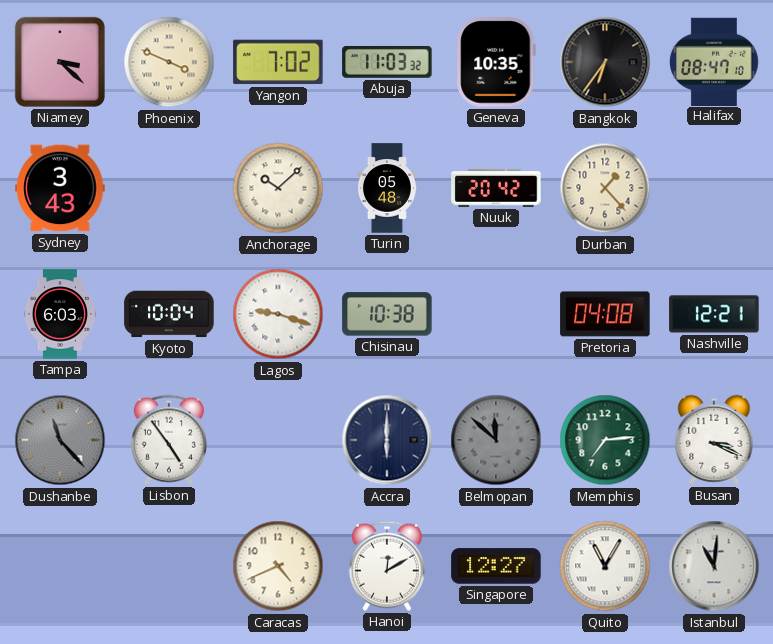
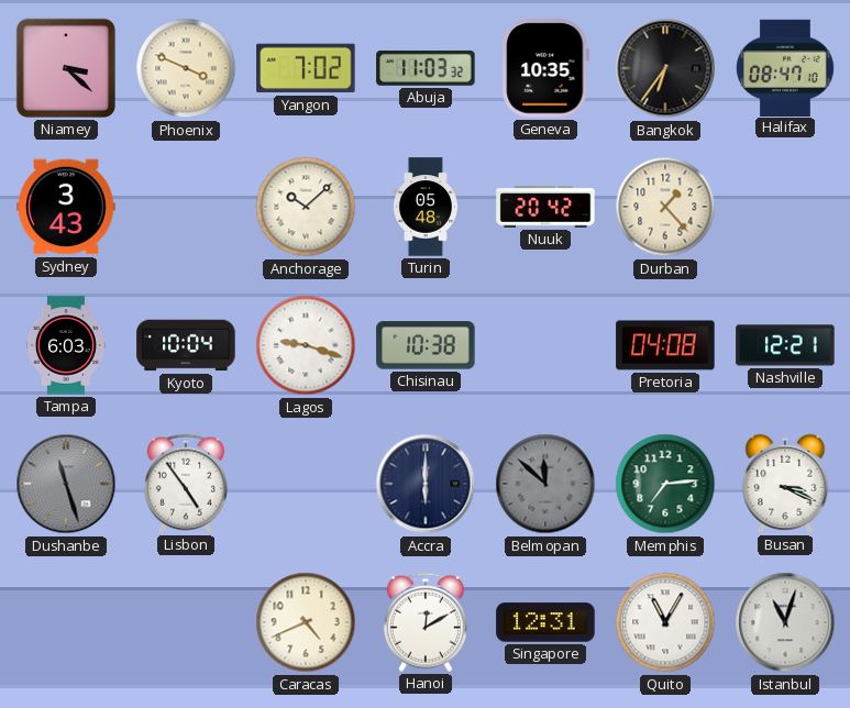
Dushanbe: 11:23 -> 11:27
Singapore: 12:27 -> 12:31
Istanbul: 11:01 -> 11:03
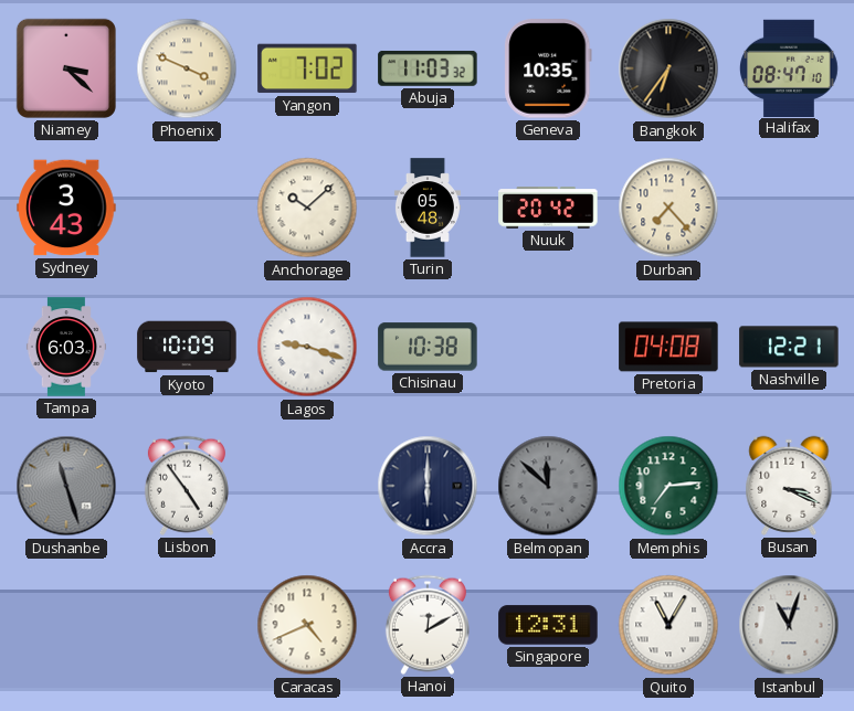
Durban: 1:23 -> 7:23
Kyoto: 10:04 -> 10:09
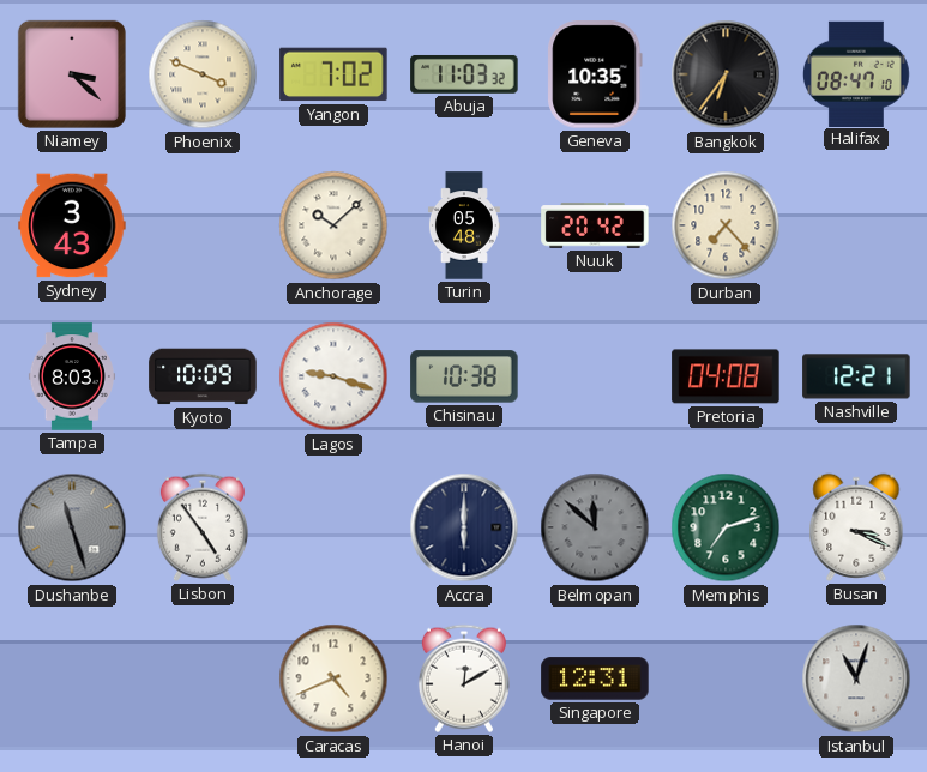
Tampa: 6:03 -> 8:03
Memphis: 7:14 -> 7:12
Quito: 11:05 -> none
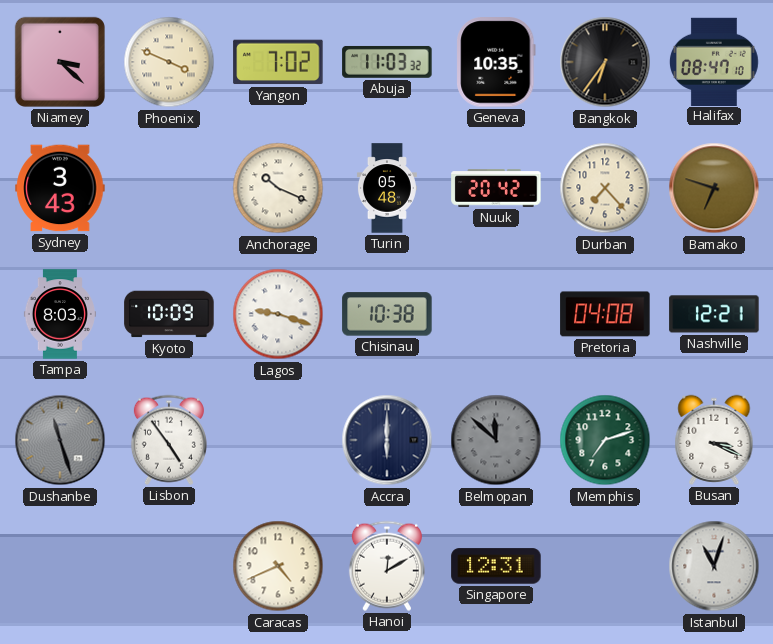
Anchorage: 10:08 -> 10:19
Bamako: none -> 6:48
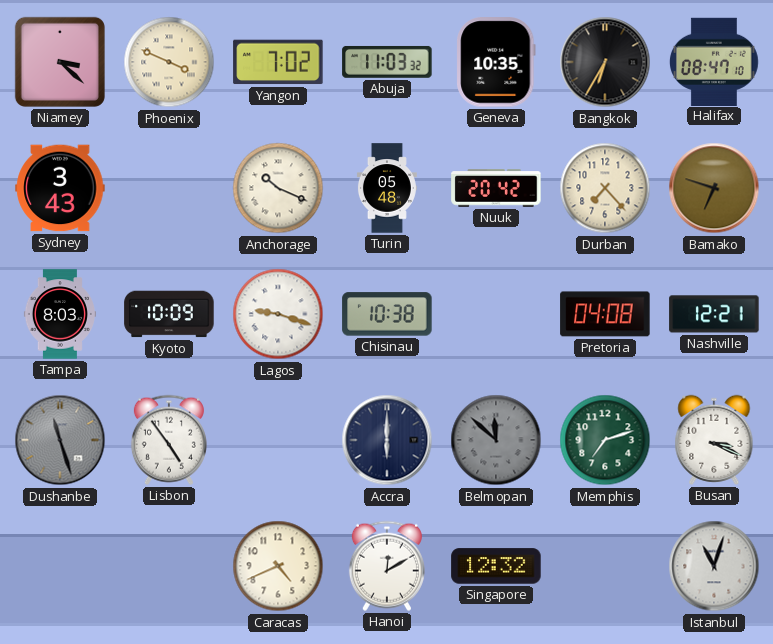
Bangkok: 6:36 -> 6:35
Singapore: 12:31 -> 12:32
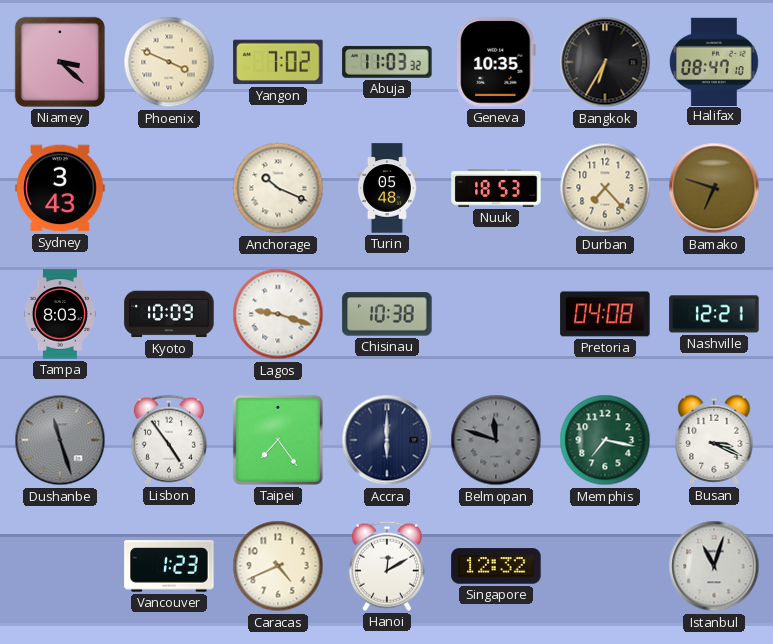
Nuuk: 20:42 -> 18:53
Taipei: none -> 7:24
Belmopan: 11:52 -> 11:48
Memphis: 7:12 -> 7:17
Vancouver: none -> 1:23
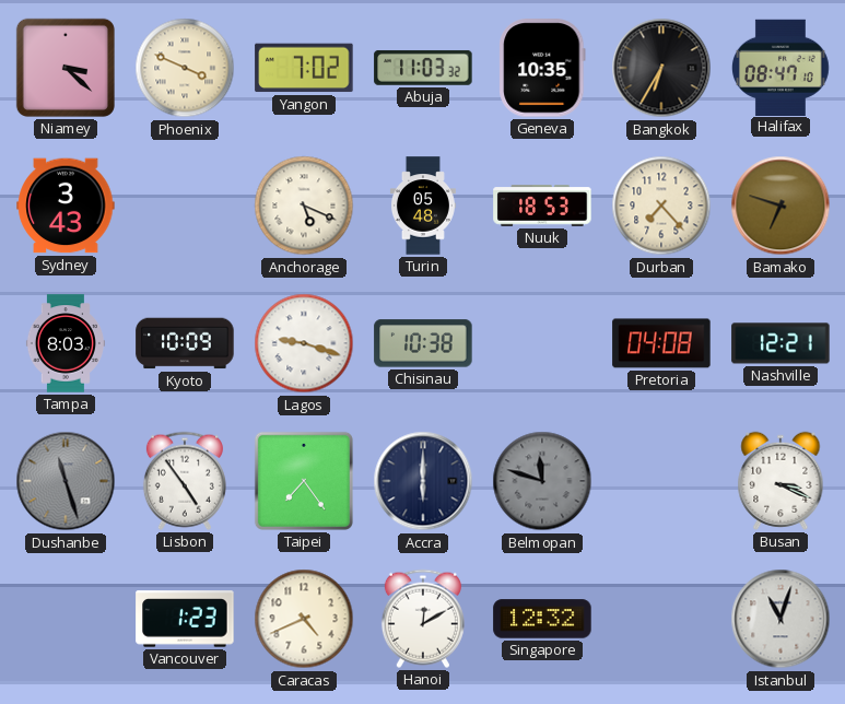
Anchorage: 10:19 -> 5:19
Memphis: 7:17 -> none
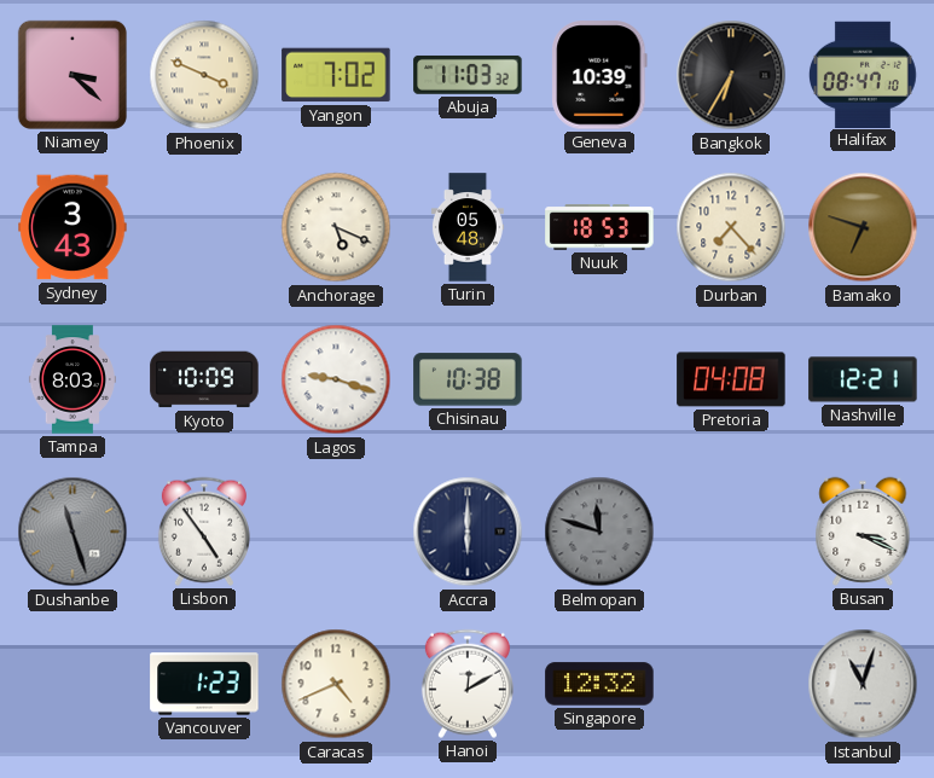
Geneva: 10:35 -> 10:39
Taipei: 7:24 -> none
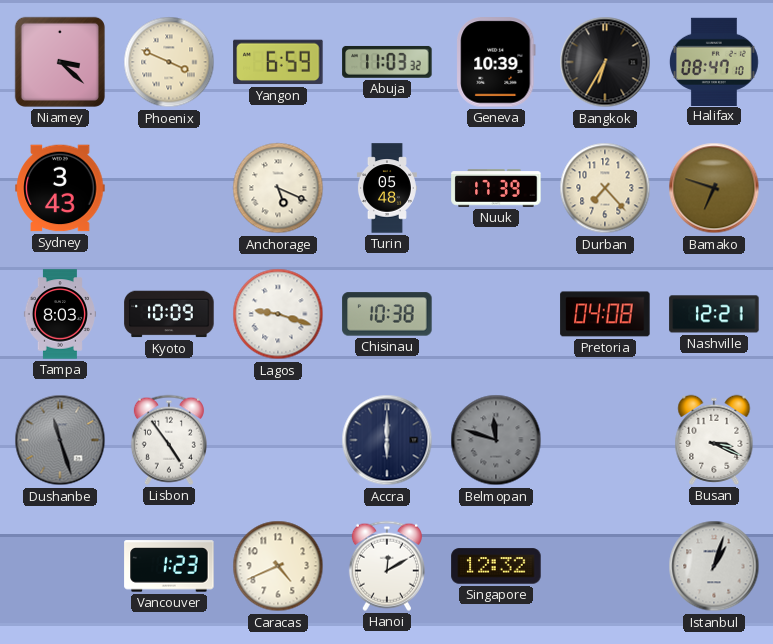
Yangon: 7:02 -> 6:59
Nuuk: 18:53 -> 17:39
Istanbul: 11:03 -> 1:03
